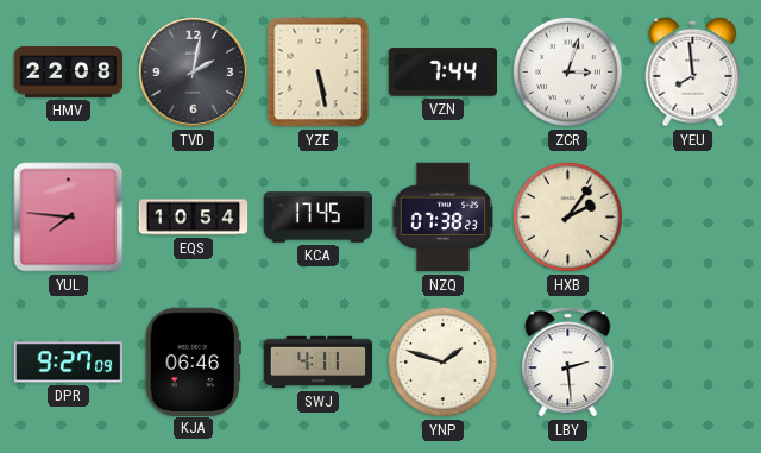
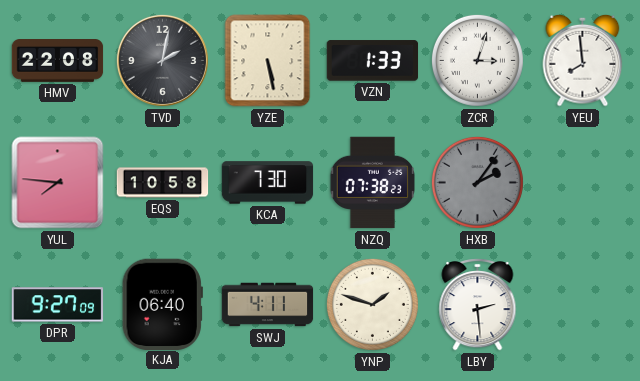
VZN: 7:44 -> 1:33
EQS: 10:54 -> 10:58
KCA: 17:45 -> 7:30
HXB dial: cream -> grey
KJA: 06:46 -> 06:40
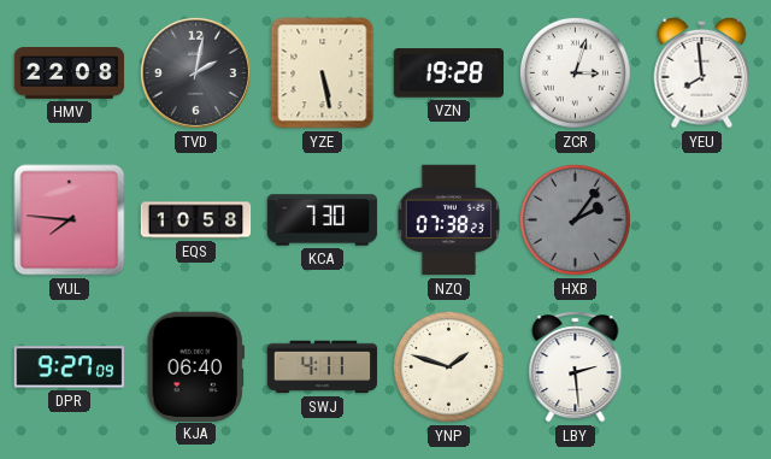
VZN: 1:33 -> 19:28
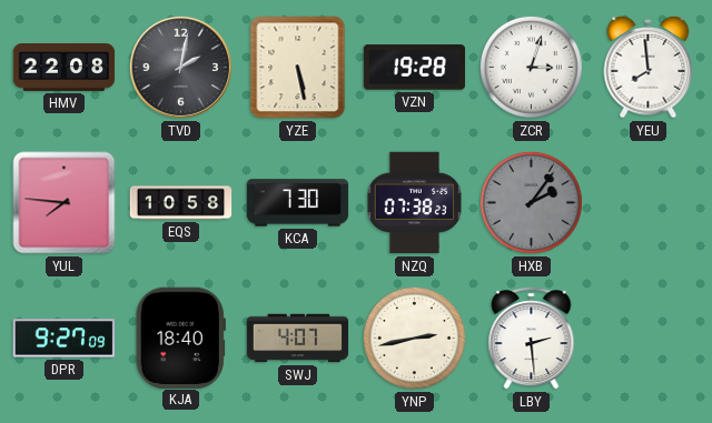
KJA: 06:40 -> 18:40
SWJ: 4:11 -> 4:07
YNP: 1:48 -> 2:43
